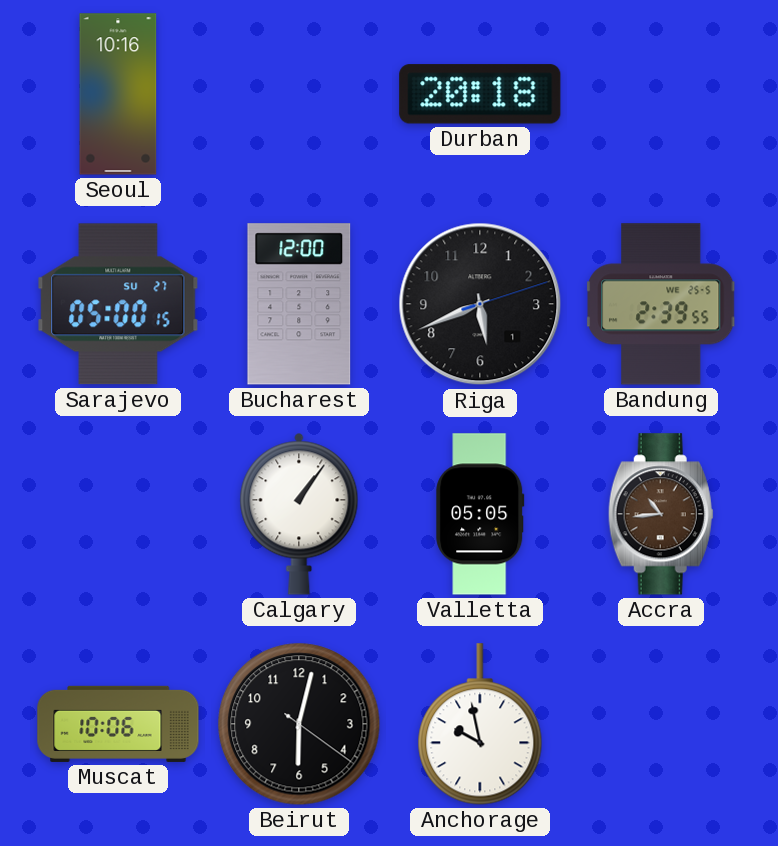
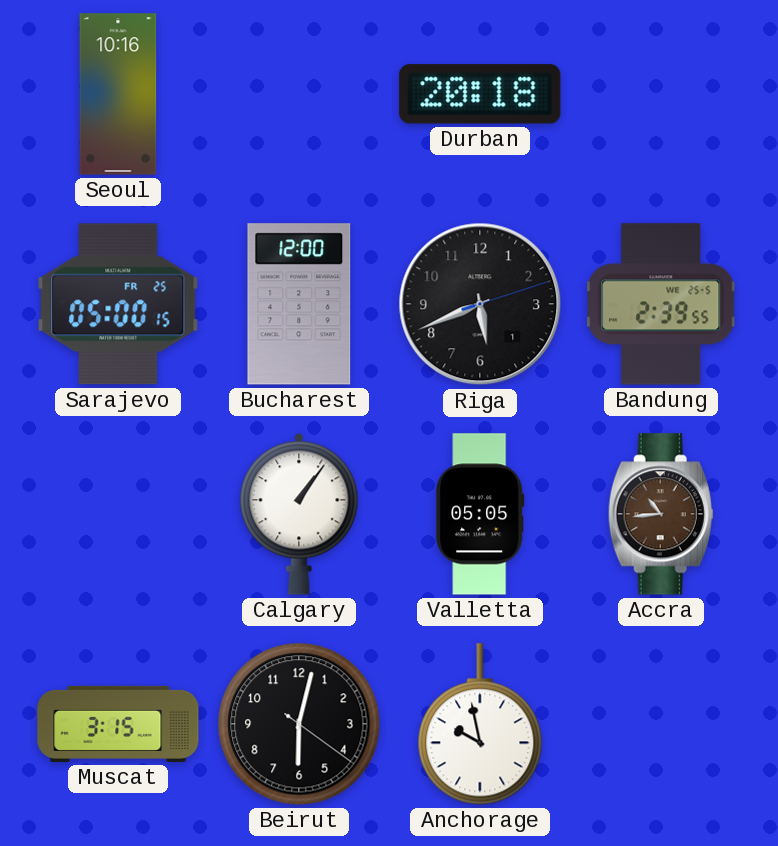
Sarajevo date: SU 27 -> FR 25
Muscat: 10:06 -> 3:15
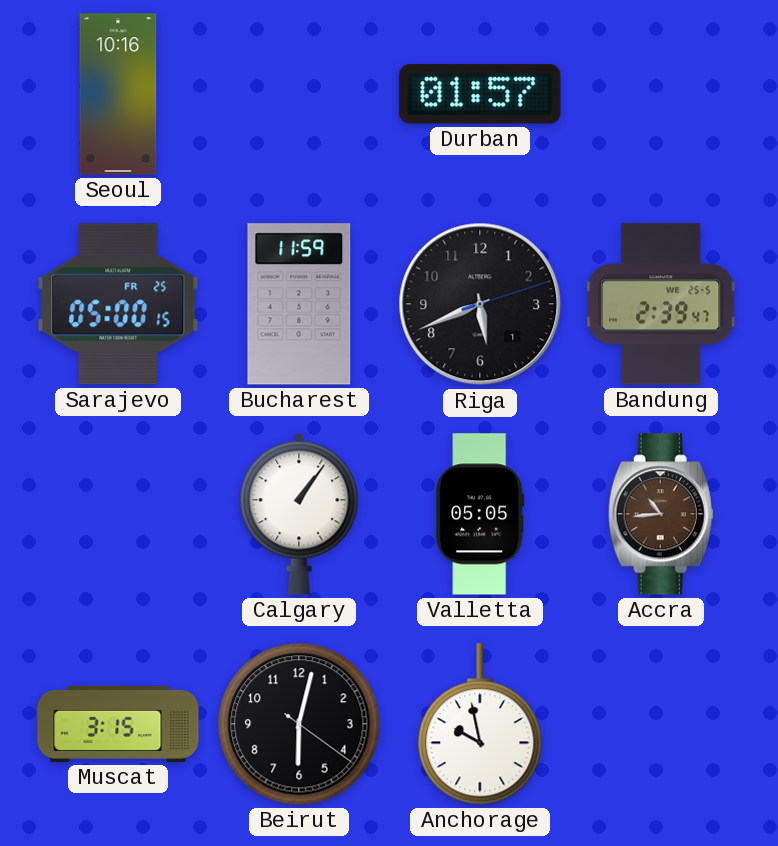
Durban: 20:18 -> 01:57
Bucharest: 12:00 -> 11:59
Bandung: 2:39:55 -> 2:39:47
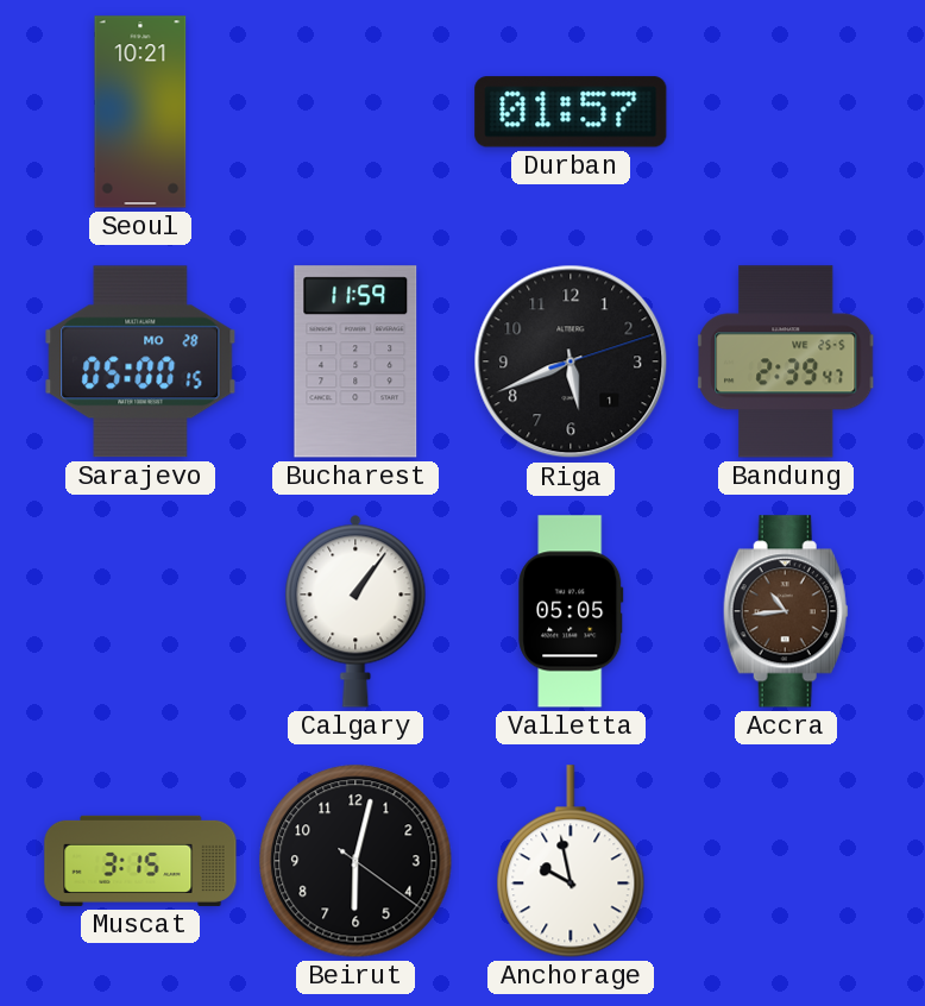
Seoul: 10:16 -> 10:21
Sarajevo date: FR 25 -> MO 28
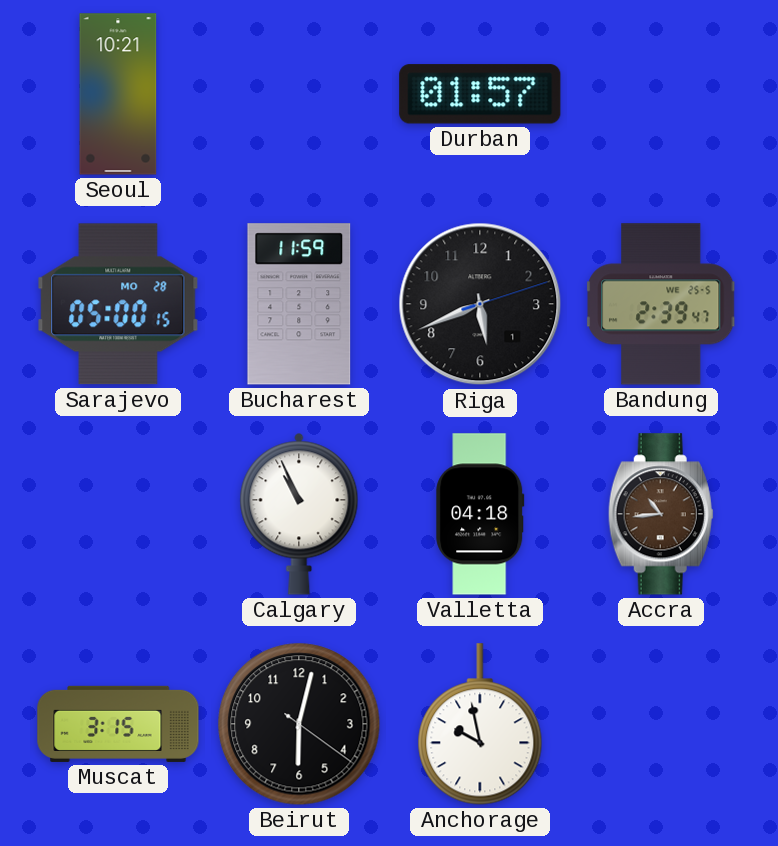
Calgary: 1:06 -> 10:56
Valletta: 05:05 -> 04:18
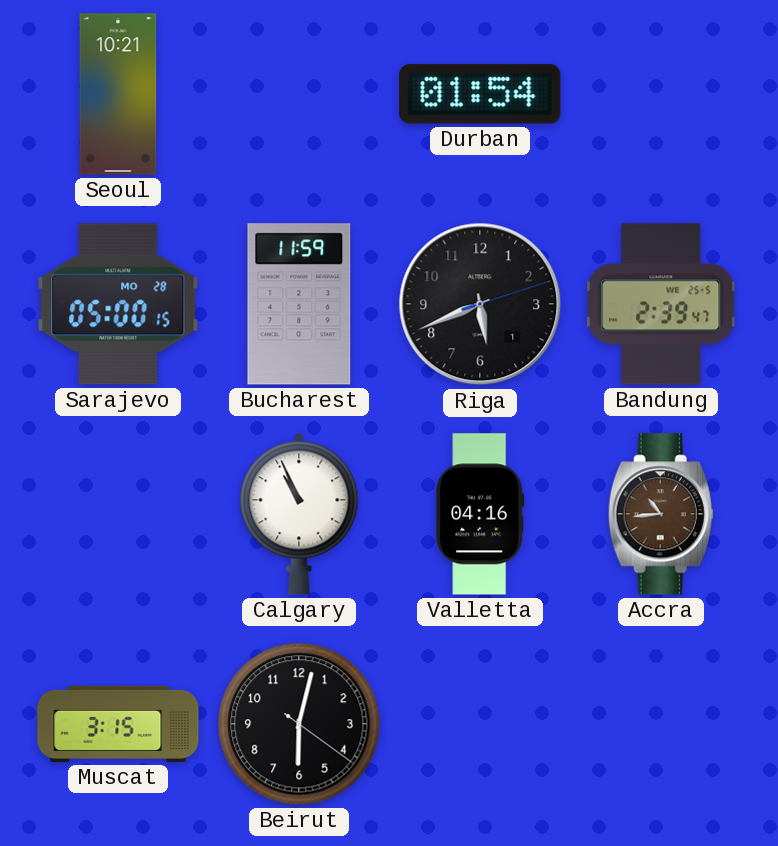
Durban: 01:57 -> 01:54
Valletta: 04:18 -> 04:16
Anchorage: 9:58 -> none
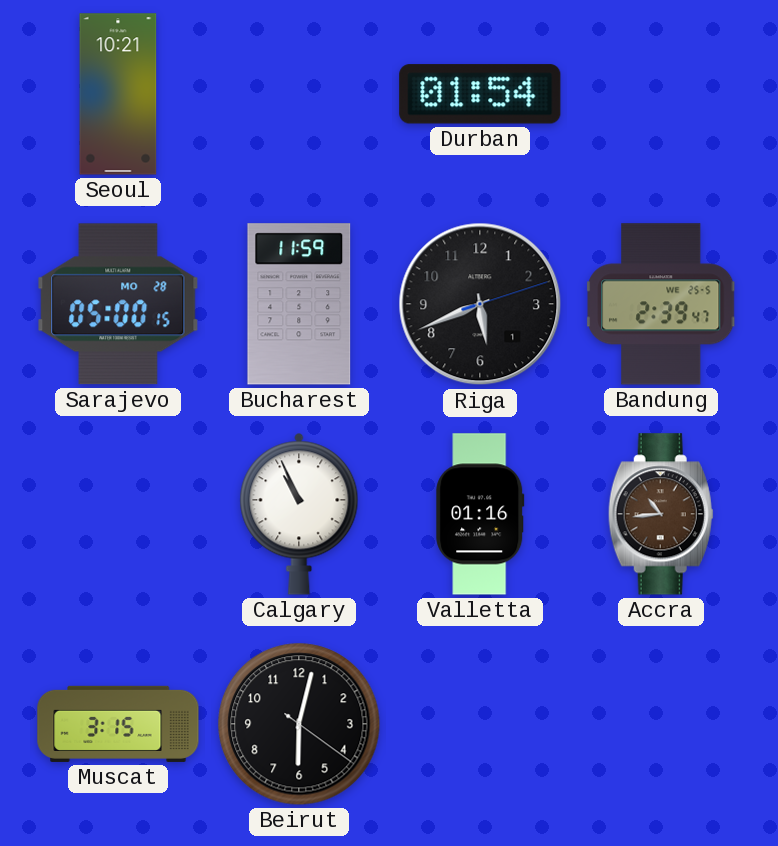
Valletta: 04:16 -> 01:16
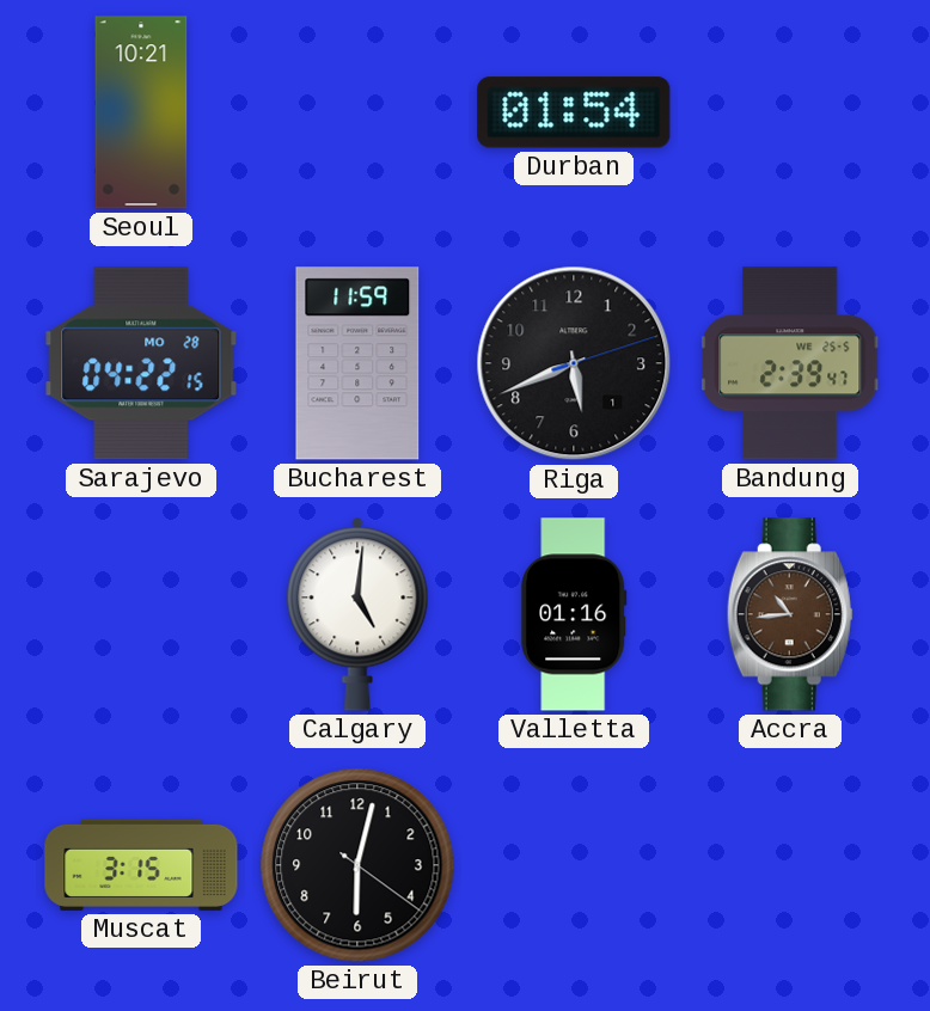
Sarajevo: 05:00 -> 04:22
Calgary: 10:56 -> 5:01
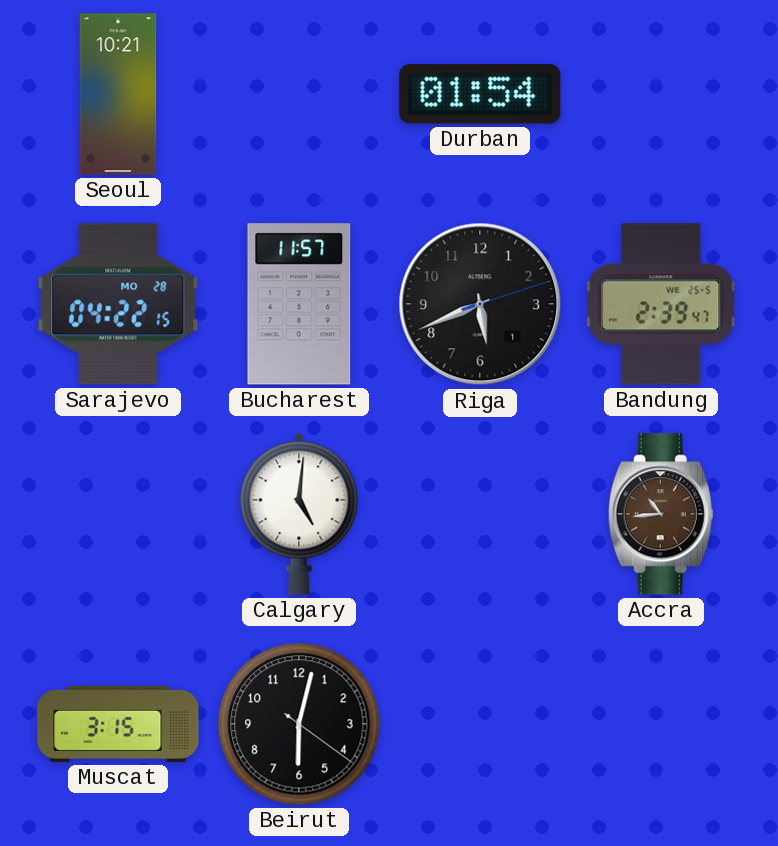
Bucharest: 11:59 -> 11:57
Valletta: 01:16 -> none
